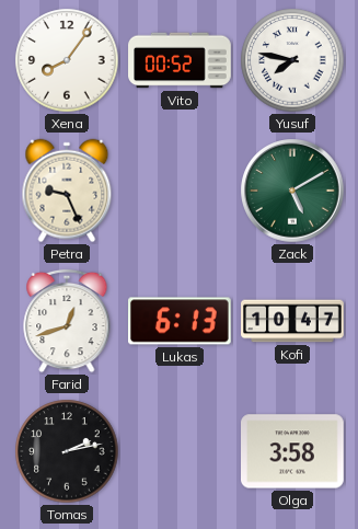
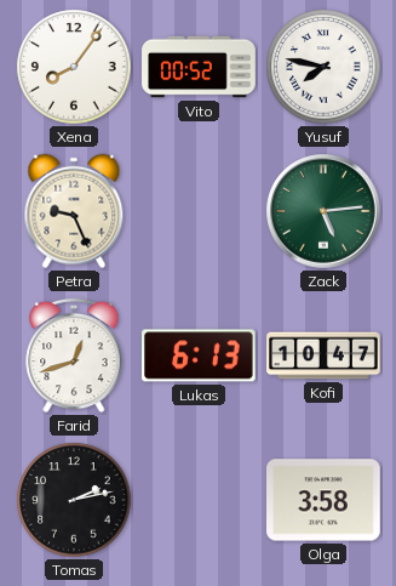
Zack: 5:10 -> 5:14
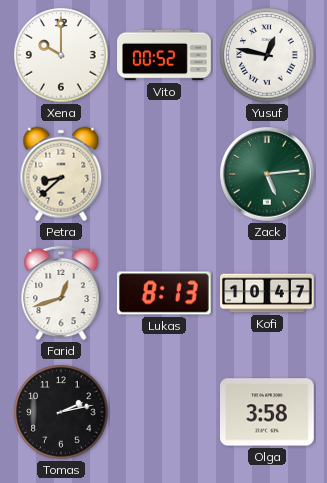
Xena: 8:06 -> 10:00
Yusuf: 7:47 -> 12:47
Petra: 9:26 -> 8:38
Lukas: 6:13 -> 8:13
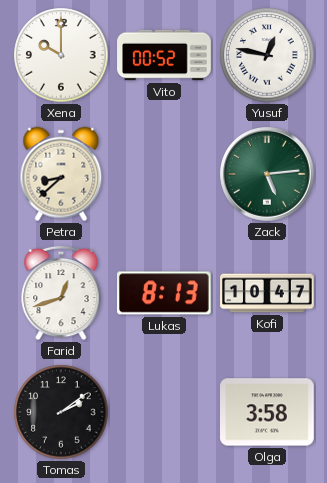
Tomas: 2:13 -> 2:09
